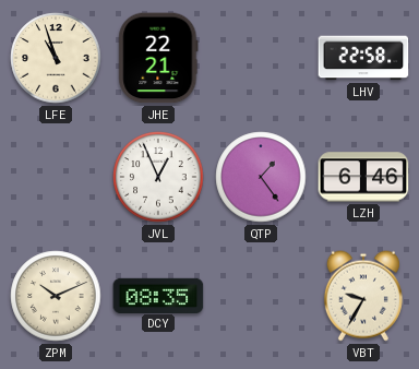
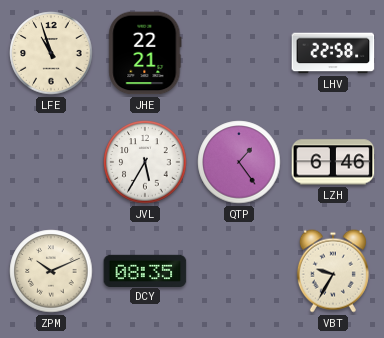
JVL: 12:56 -> 5:35
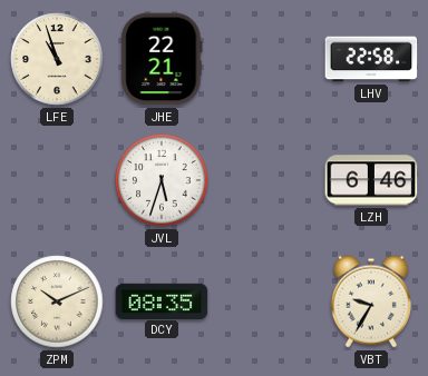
JVL: 5:35 -> 5:33
QTP: 1:24 -> none
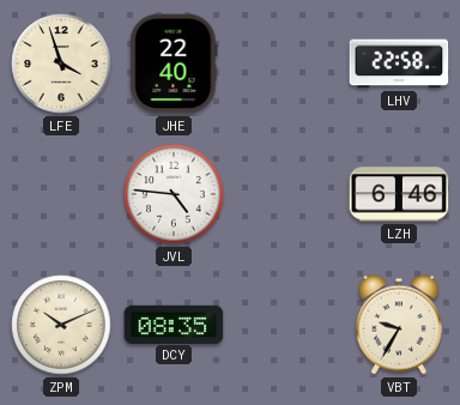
LFE: 10:57 -> 3:57
JHE: 22:21 -> 22:40
JVL: 5:33 -> 4:46
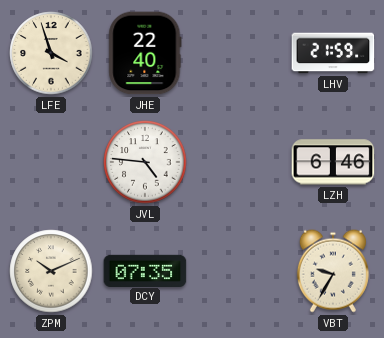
LHV: 22:58 -> 21:59
DCY: 08:35 -> 07:35
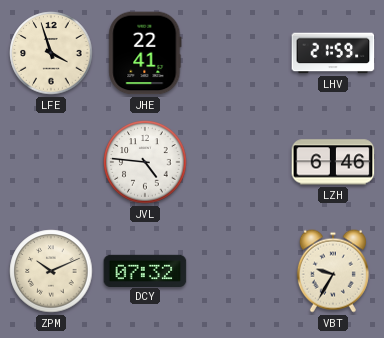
JHE: 22:40 -> 22:41
DCY: 07:35 -> 07:32
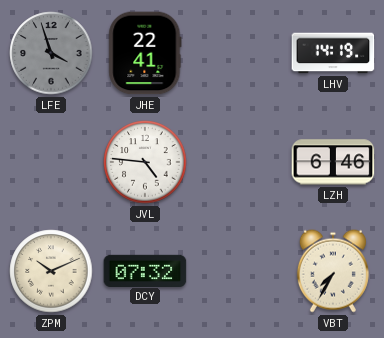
LFE dial: cream -> grey
LHV: 21:59 -> 14:19
VBT: 9:35 -> 7:35
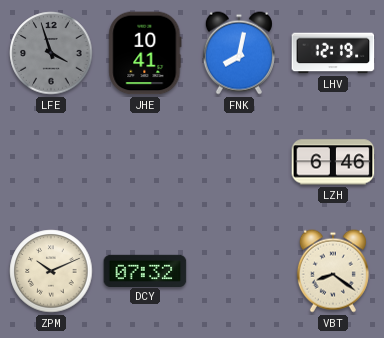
JHE: 22:41 -> 10:41
FNK: none -> 8:02
LHV: 14:19 -> 12:19
JVL: 4:46 -> none
VBT: 7:35 -> 8:21
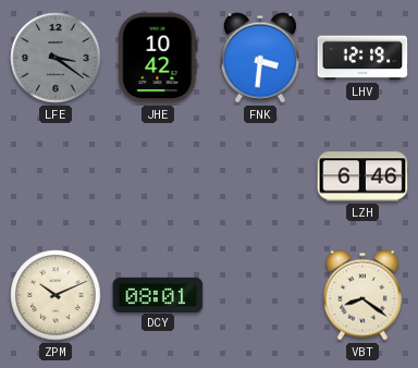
LFE: 3:57 -> 3:21
JHE: 10:41 -> 10:42
FNK: 8:02 -> 3:31
DCY: 07:32 -> 08:01
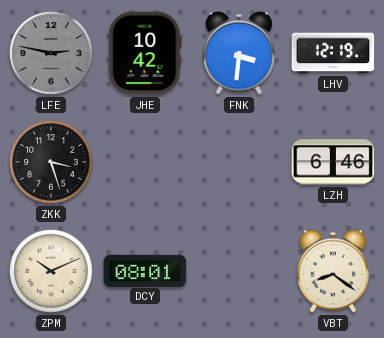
LFE: 3:21 -> 2:47
ZKK: none -> 3:27
